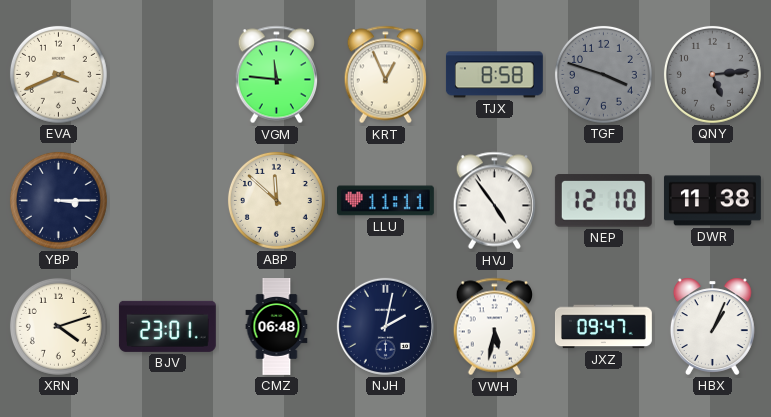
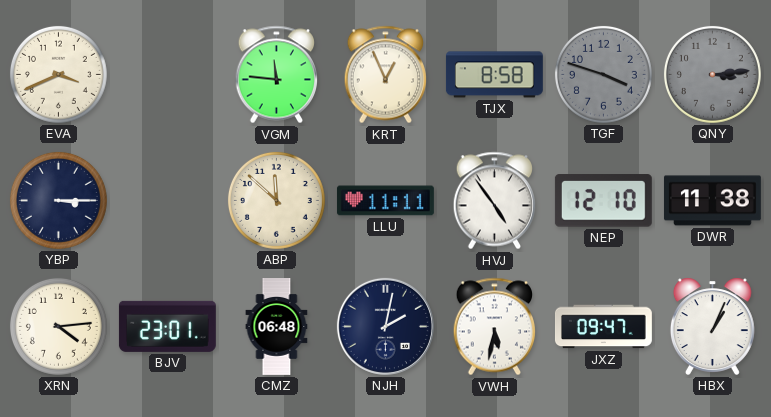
QNY: 5:14 -> 3:14
XRN: 4:12 -> 4:14
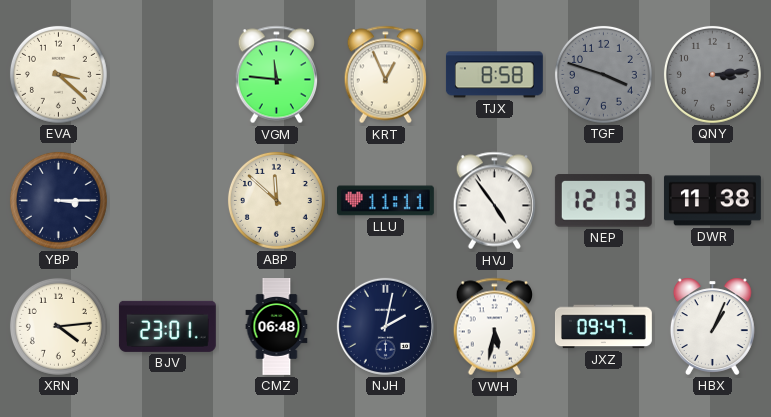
EVA: 3:41 -> 3:22
NEP: 12:10 -> 12:13
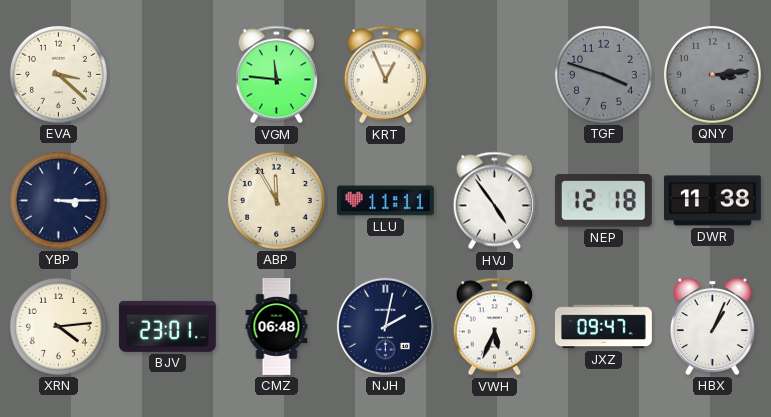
TJX: 8:58 -> none
ABP: 11:52 -> 11:55
NEP: 12:13 -> 12:18
VWH: 5:32 -> 5:34
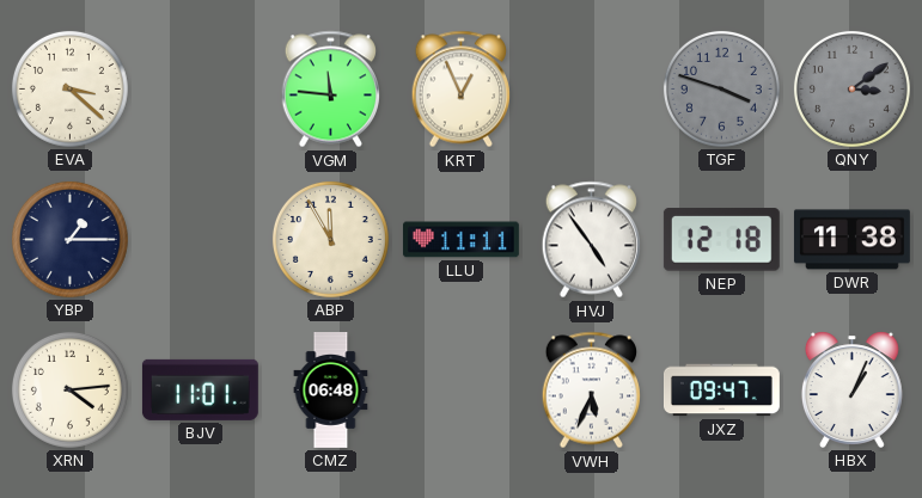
QNY: 3:14 -> 3:09
YBP: 3:15 -> 1:15
BJV: 23:01 -> 11:01
NJH: 2:02 -> none
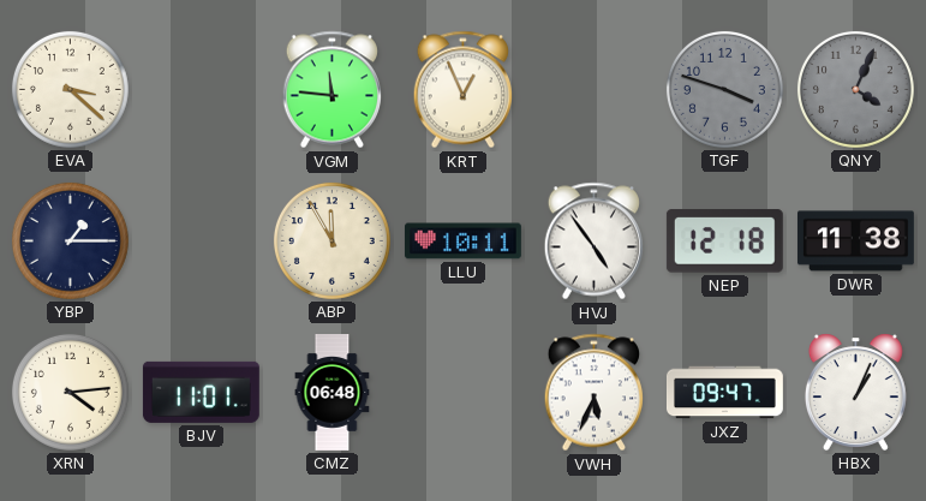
QNY: 3:09 -> 4:04
LLU: 11:11 -> 10:11
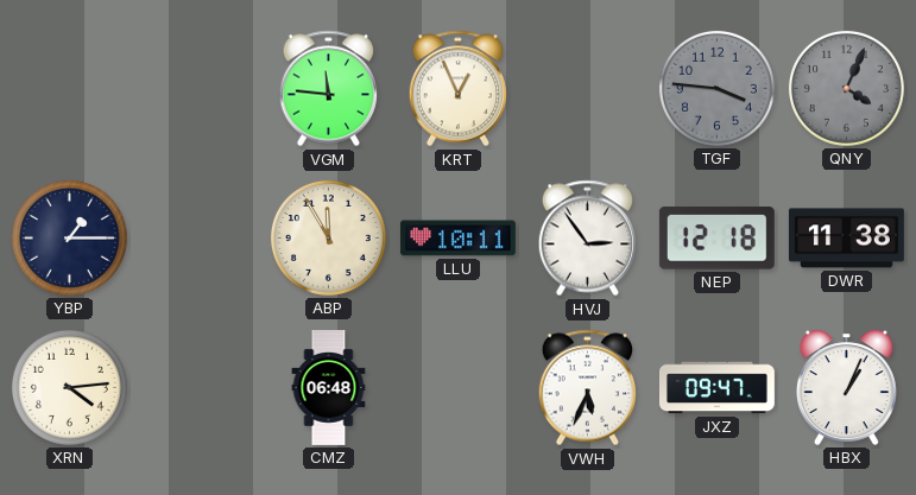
EVA: 3:22 -> none
TGF: 3:48 -> 3:46
HVJ: 4:54 -> 2:54
BJV: 11:01 -> none
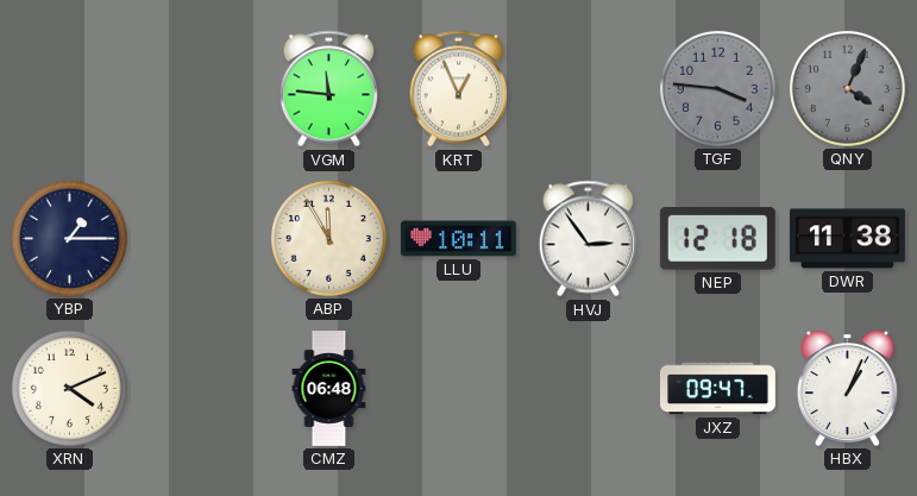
XRN: 4:14 -> 4:11
VWH: 5:34 -> none
